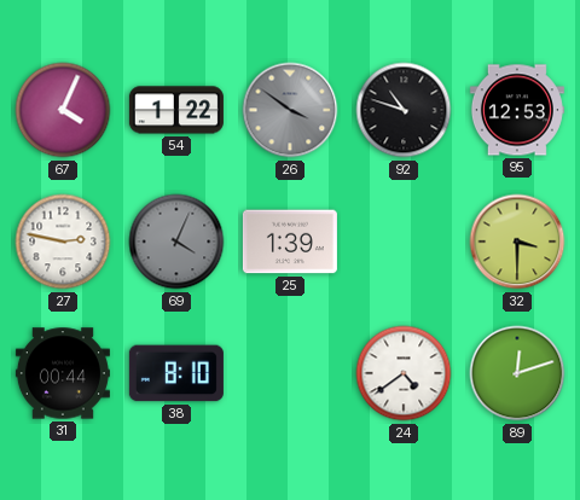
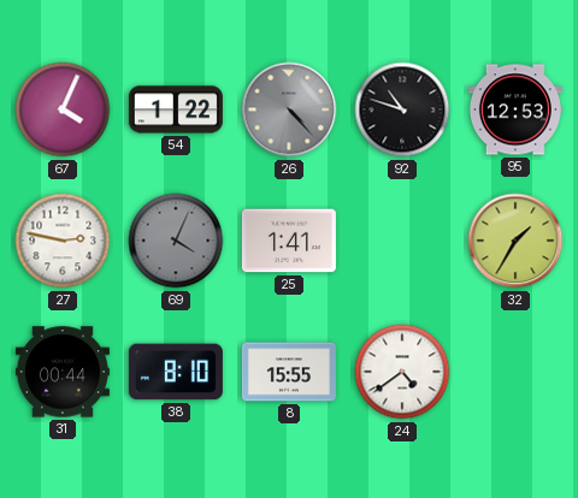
26: 3:51 -> 4:23
25: 1:39 -> 1:41
32: 3:30 -> 1:35
8: none -> 15:55
89: 12:12 -> none
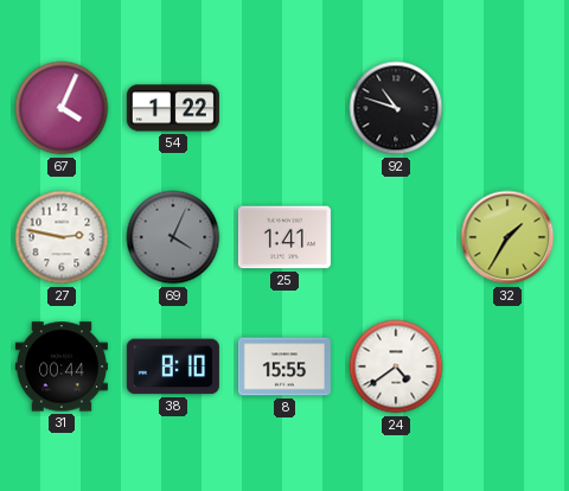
26: 4:23 -> none
95: 12:53 -> none
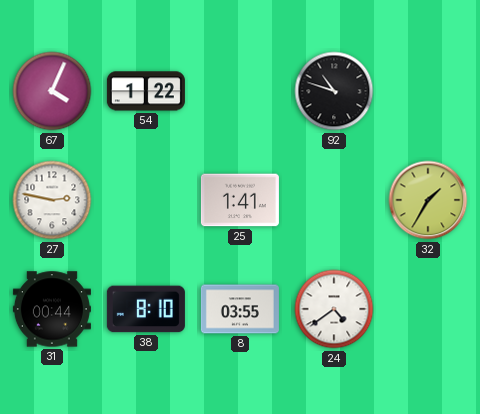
69: 4:04 -> none
8: 15:55 -> 03:55
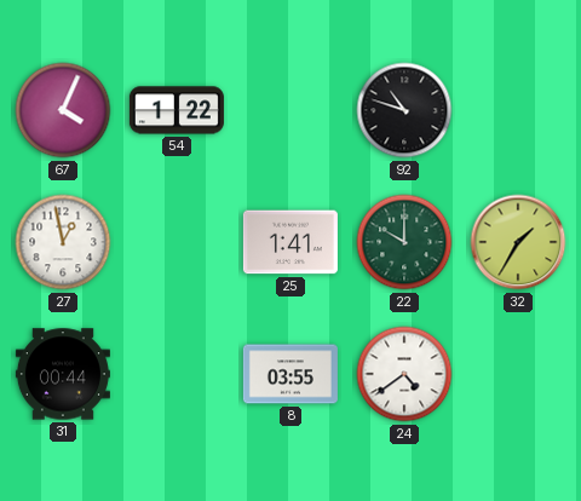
27: 2:47 -> 12:58
22: none -> 10:00
38: 8:10 -> none
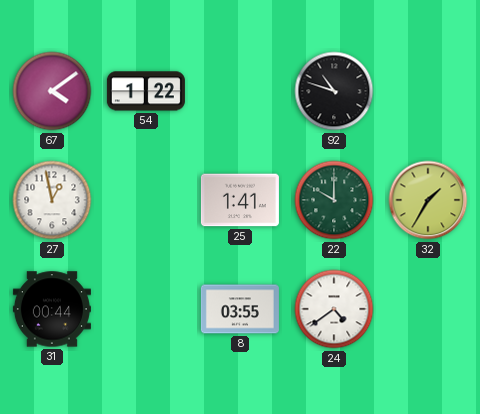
67: 4:04 -> 4:09
